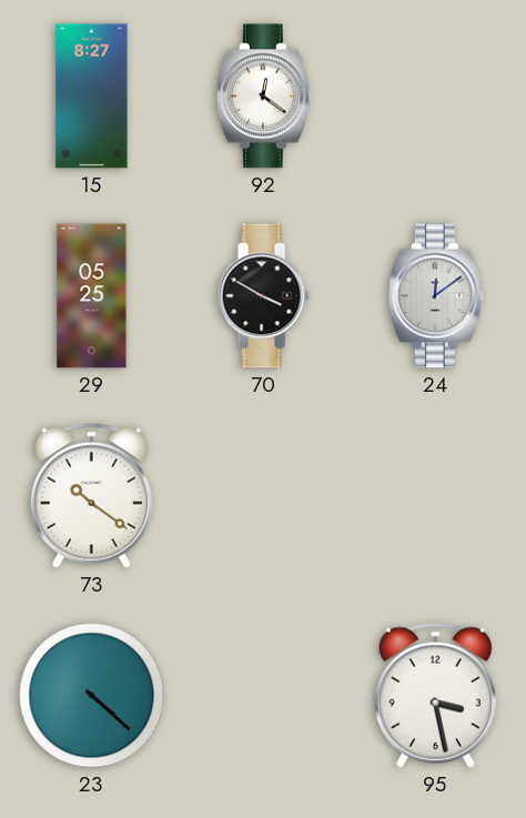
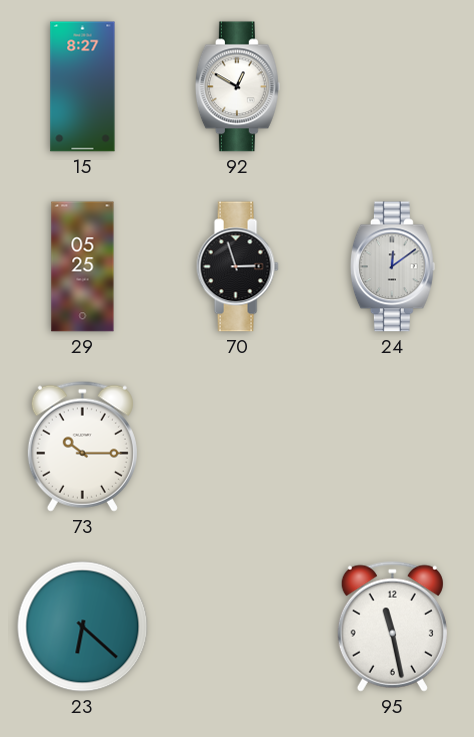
92: 12:21 -> 12:50
70: 3:50 -> 2:57
73: 10:21 -> 10:15
23: 4:22 -> 6:22
95: 3:28 -> 11:28
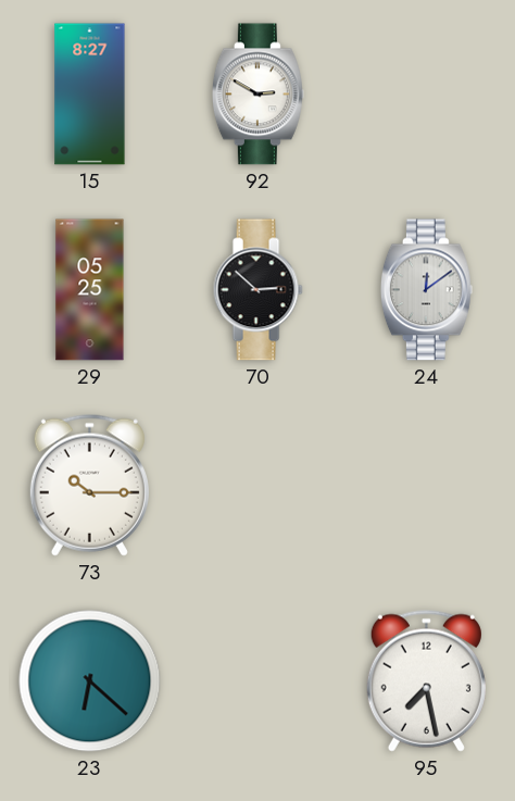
92: 12:50 -> 2:50
70: 2:57 -> 2:52
95: 11:28 -> 7:28
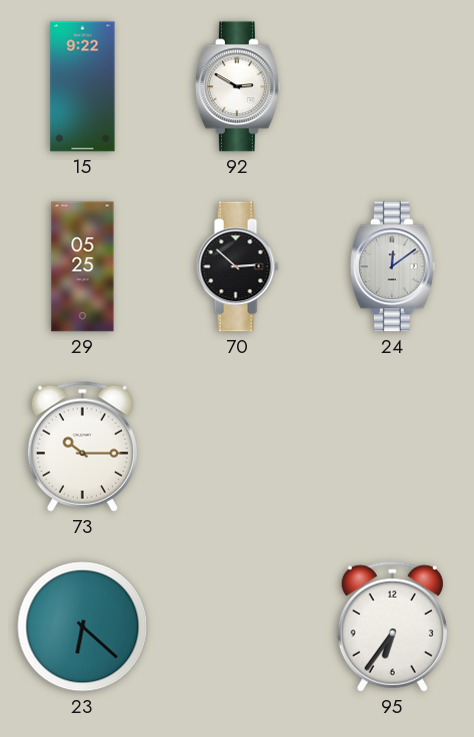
15: 8:27 -> 9:22
95: 7:28 -> 6:36
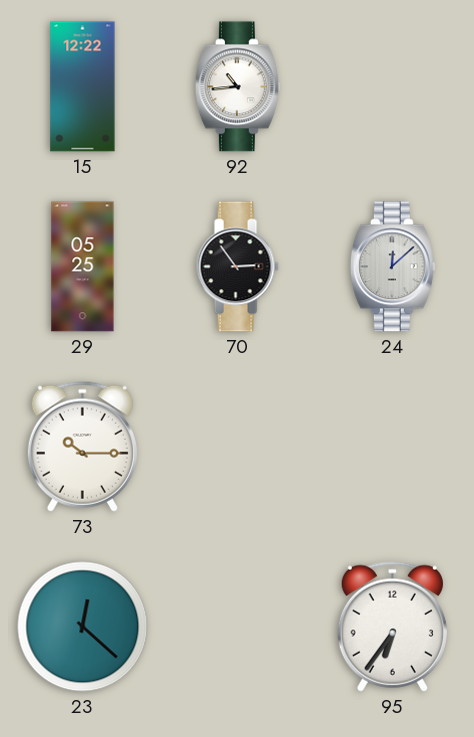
15: 9:22 -> 12:22
92: 2:50 -> 10:44
70: 2:52 -> 2:54
24: 12:09 -> 12:08
23: 6:22 -> 12:22
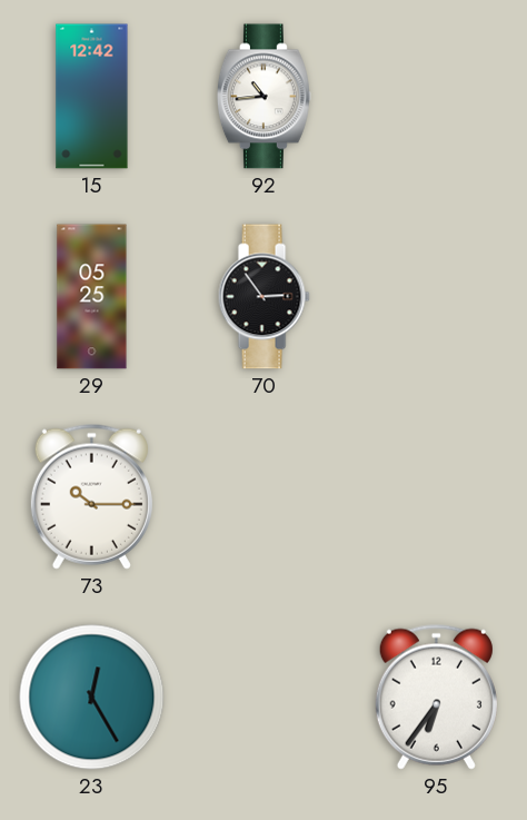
15: 12:22 -> 12:42
24: 12:08 -> none
23: 12:22 -> 12:25
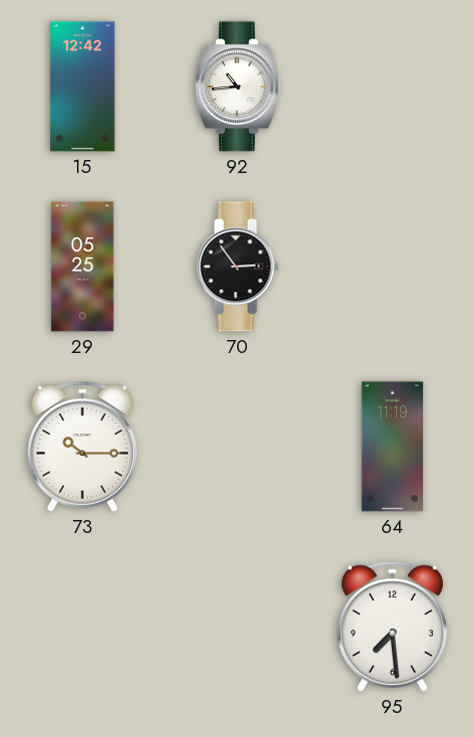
64: none -> 11:19
23: 12:25 -> none
95: 6:36 -> 7:29
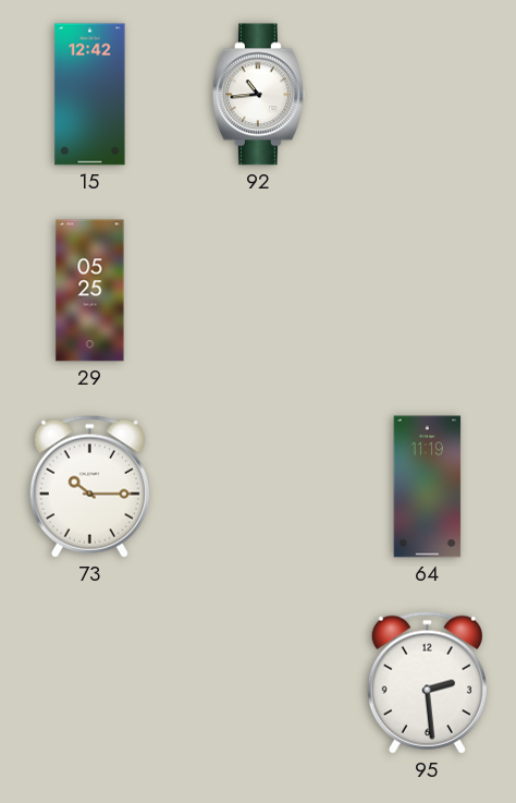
70: 2:54 -> none
95: 7:29 -> 2:29
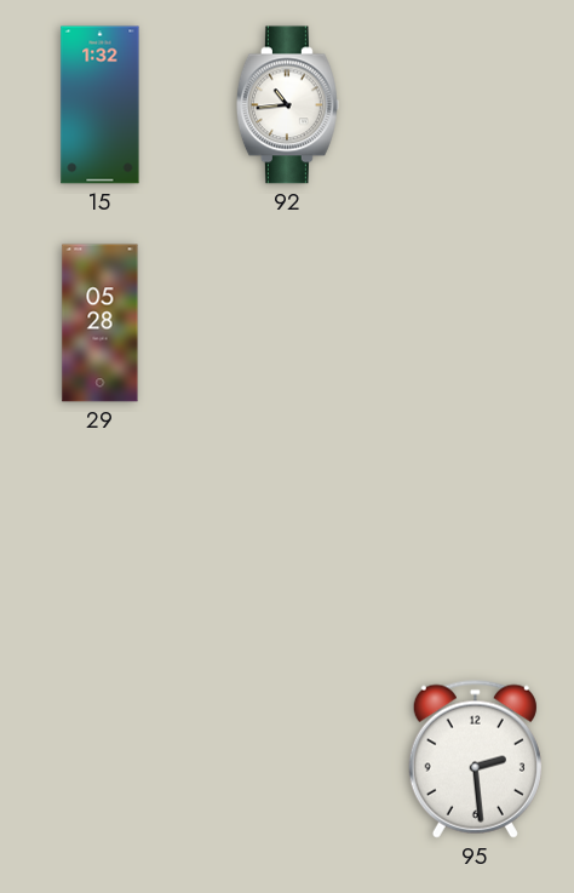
15: 12:42 -> 1:32
29: 05:25 -> 05:28
73: 10:15 -> none
64: 11:19 -> none
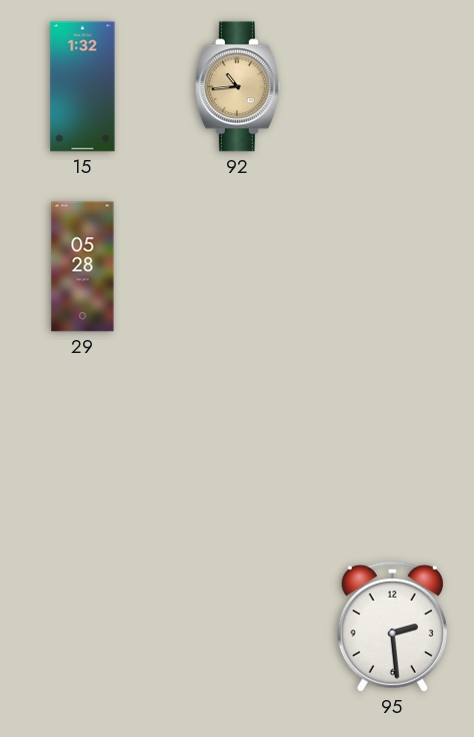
92 dial: white -> champagne
